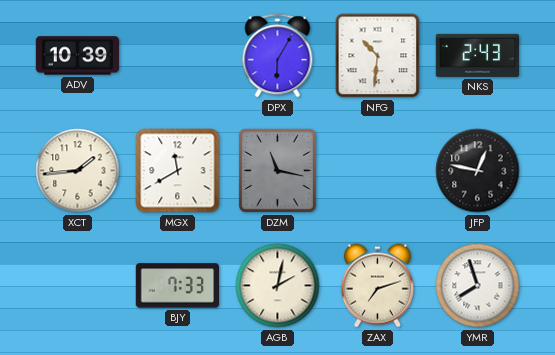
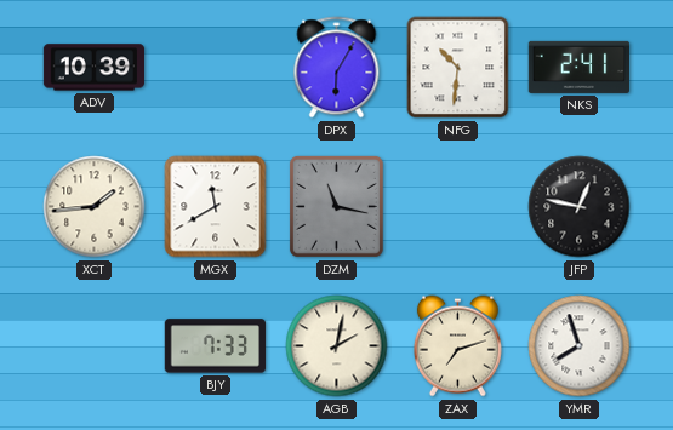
NKS: 2:43 -> 2:41
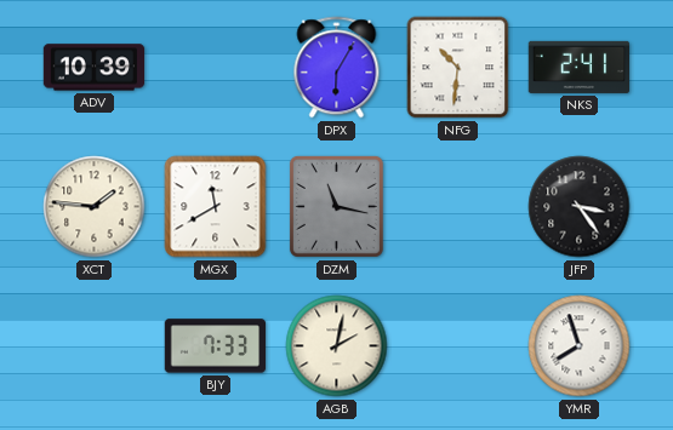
XCT: 1:44 -> 1:46
JFP: 12:47 -> 3:24
ZAX: 7:12 -> none
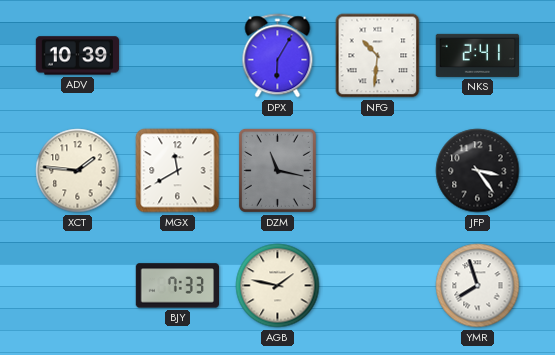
AGB: 2:02 -> 1:47
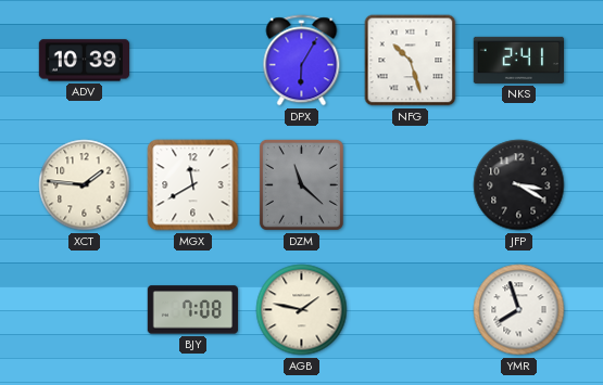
NFG: 10:31 -> 10:27
DZM: 11:17 -> 11:22
JFP: 3:24 -> 3:20
BJY: 7:33 -> 7:08
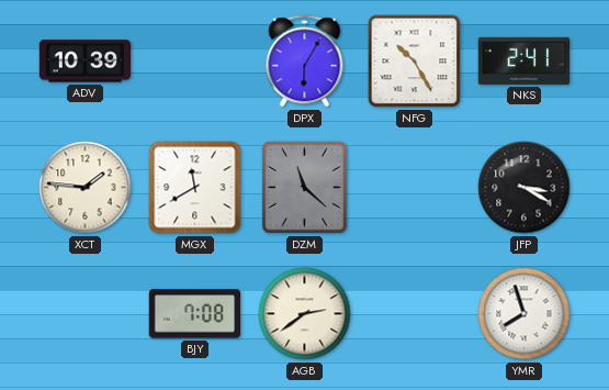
NFG: 10:27 -> 10:25
AGB: 1:47 -> 2:39
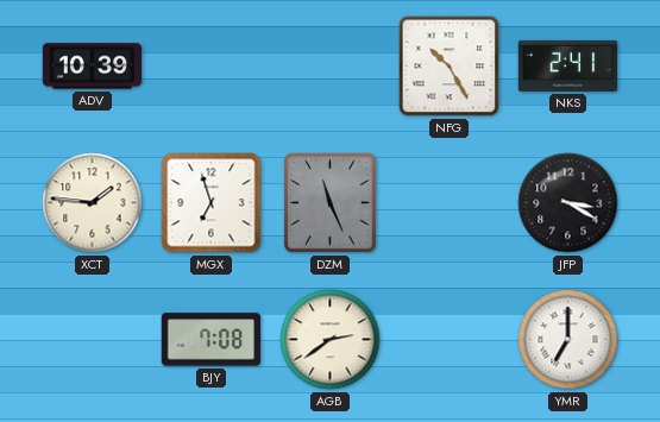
DPX: 6:05 -> none
MGX: 11:40 -> 6:57
DZM: 11:22 -> 11:26
YMR: 7:57 -> 7:00
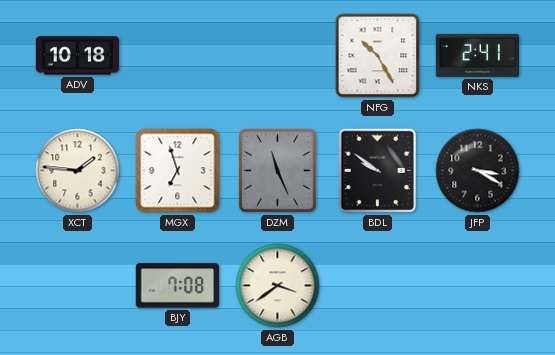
ADV: 10:39 -> 10:18
BDL: none -> 9:51
AGB: 2:39 -> 3:39
YMR: 7:00 -> none
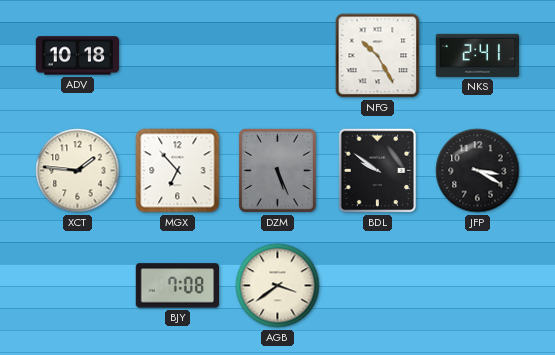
MGX: 6:57 -> 6:53
DZM: 11:26 -> 5:26
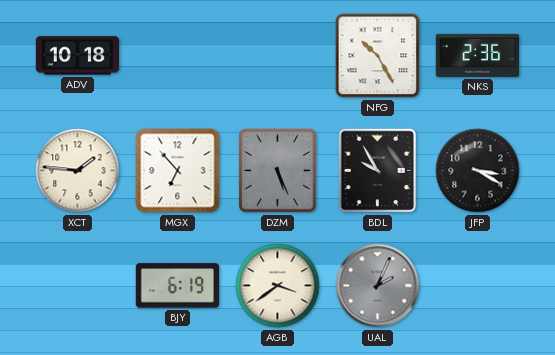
NKS: 2:41 -> 2:36
BDL: 9:51 -> 9:55
BJY: 7:08 -> 6:19
UAL: none -> 2:04
